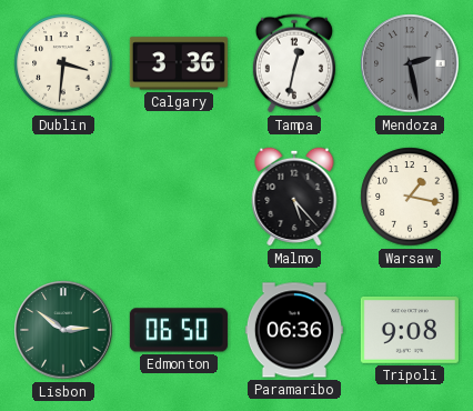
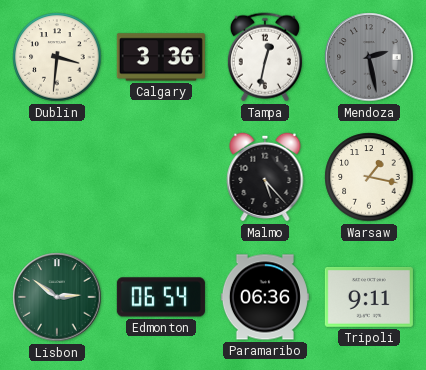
Edmonton: 06:50 -> 06:54
Tripoli: 9:08 -> 9:11
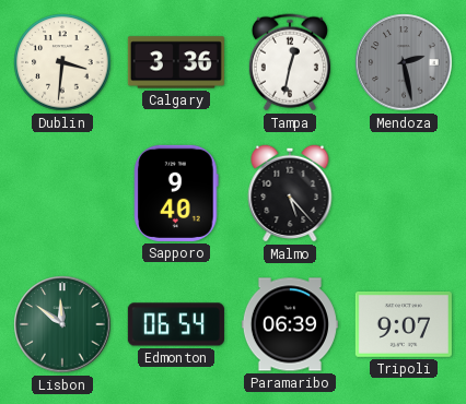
Sapporo: none -> 9:40
Warsaw: 1:17 -> none
Lisbon: 2:51 -> 11:51
Paramaribo: 06:36 -> 06:39
Tripoli: 9:11 -> 9:07
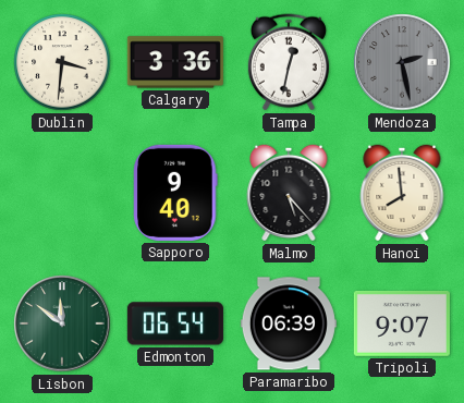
Hanoi: none -> 7:59
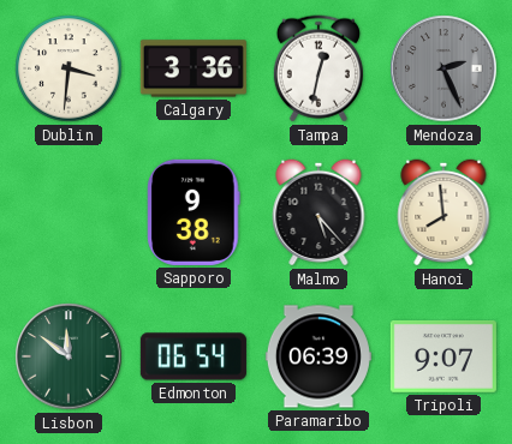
Mendoza: 2:28 -> 2:26
Sapporo: 9:40 -> 9:38
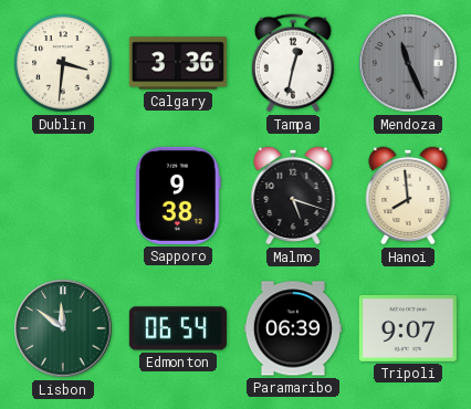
Mendoza: 2:26 -> 11:26
Malmo: 5:23 -> 5:18
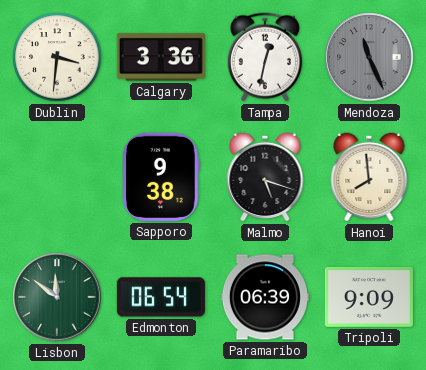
Tripoli: 9:07 -> 9:09
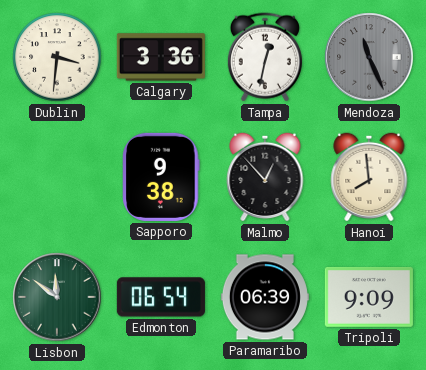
Malmo: 5:18 -> 12:53
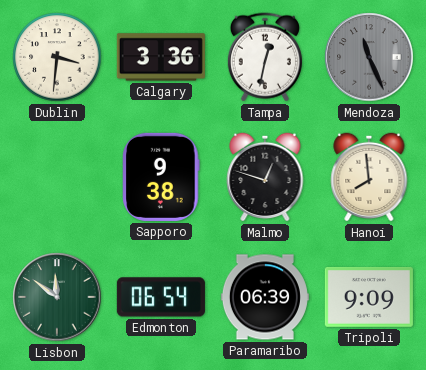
Malmo: 12:53 -> 12:48
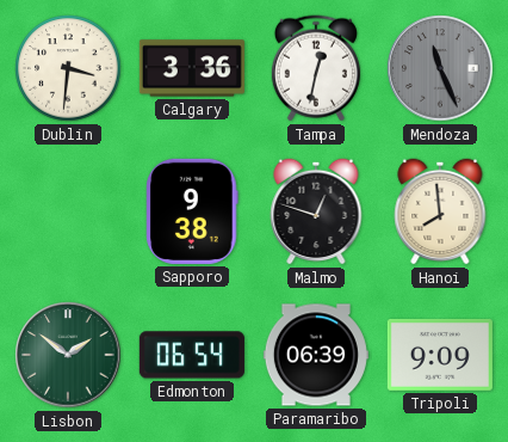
Lisbon: 11:51 -> 1:51
